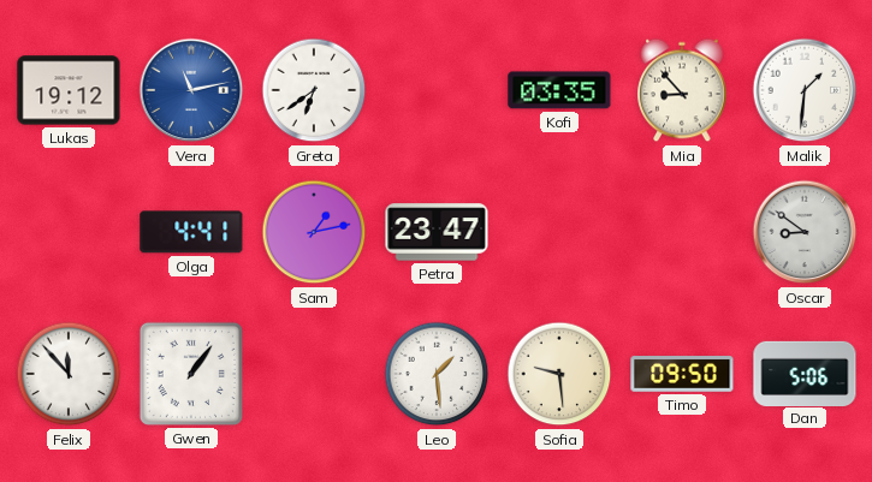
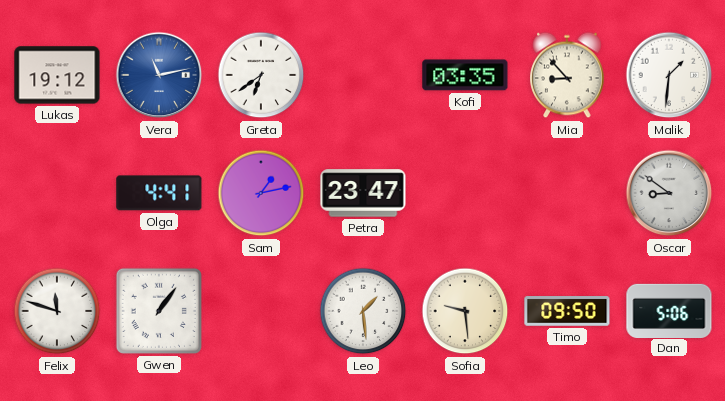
Felix: 11:53 -> 11:48
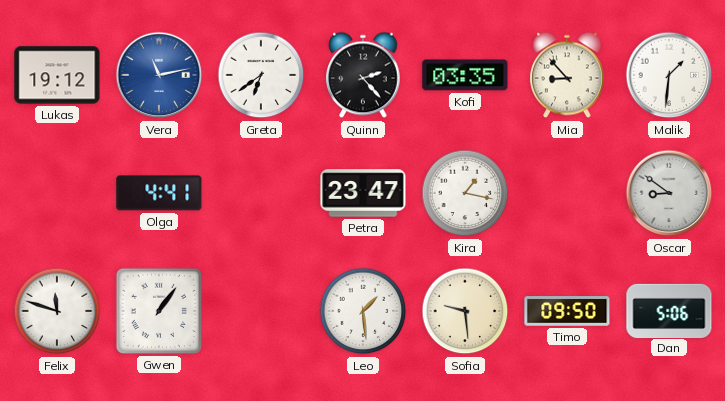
Quinn: none -> 2:23
Sam: 1:13 -> none
Kira: none -> 1:17
